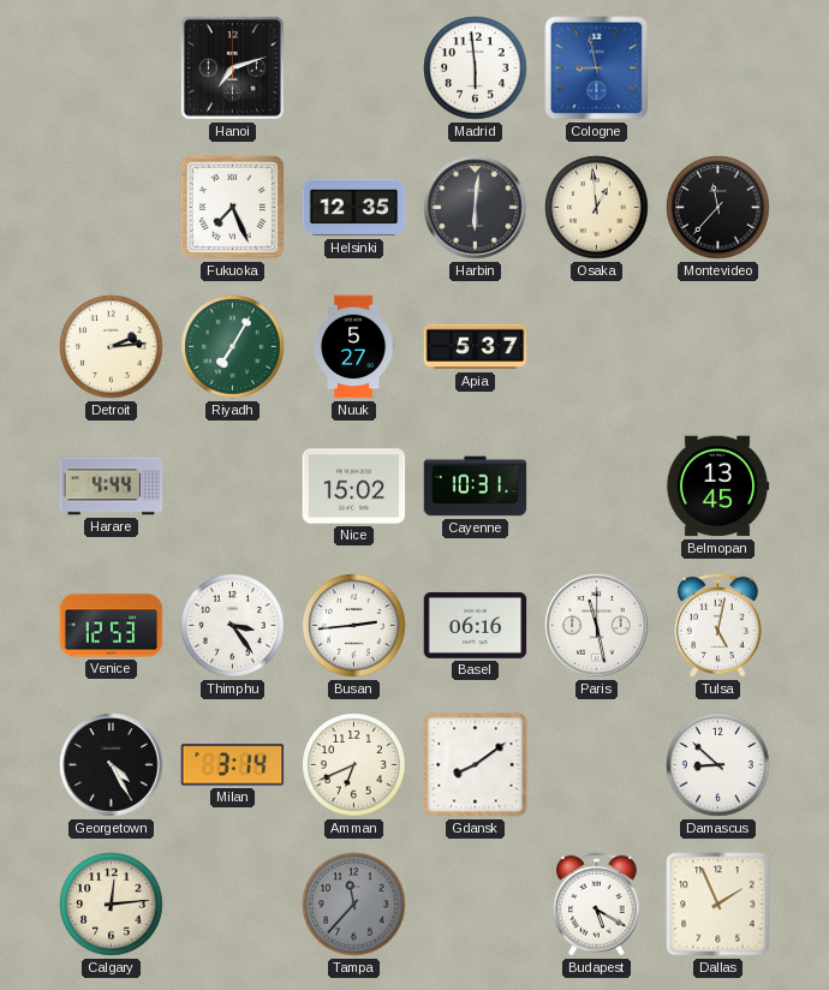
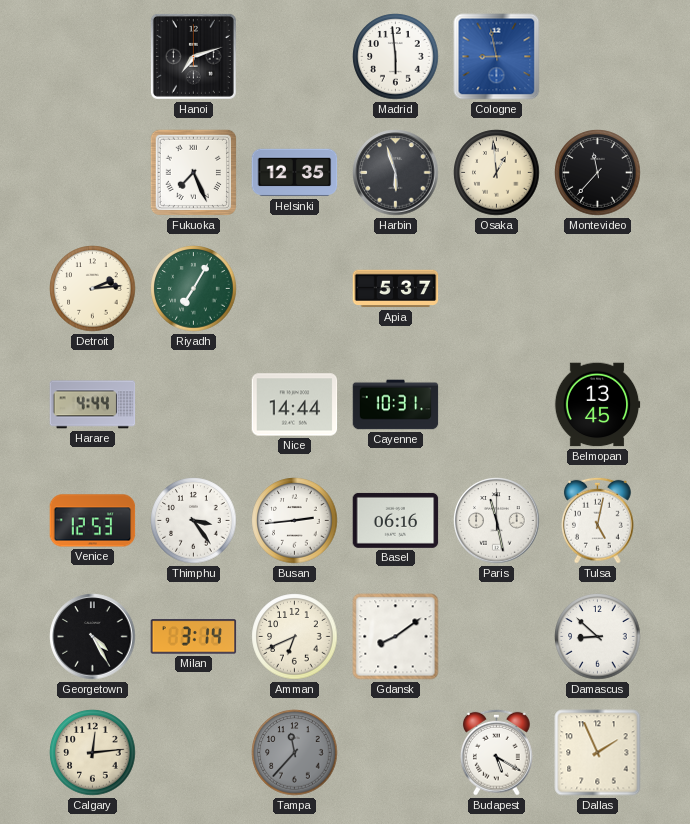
Harbin: 6:01 -> 5:57
Nuuk: 5:27 -> none
Nice: 15:02 -> 14:44
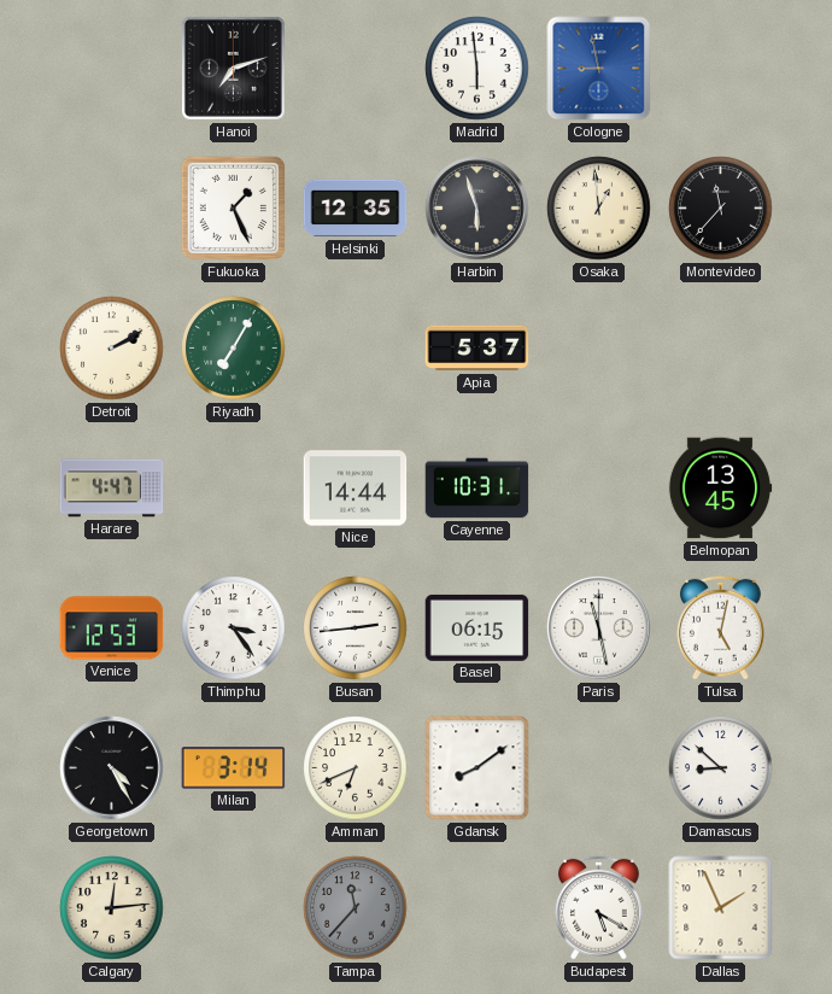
Fukuoka: 7:26 -> 1:26
Detroit: 2:14 -> 2:10
Harare: 4:44 -> 4:47
Basel: 06:16 -> 06:15
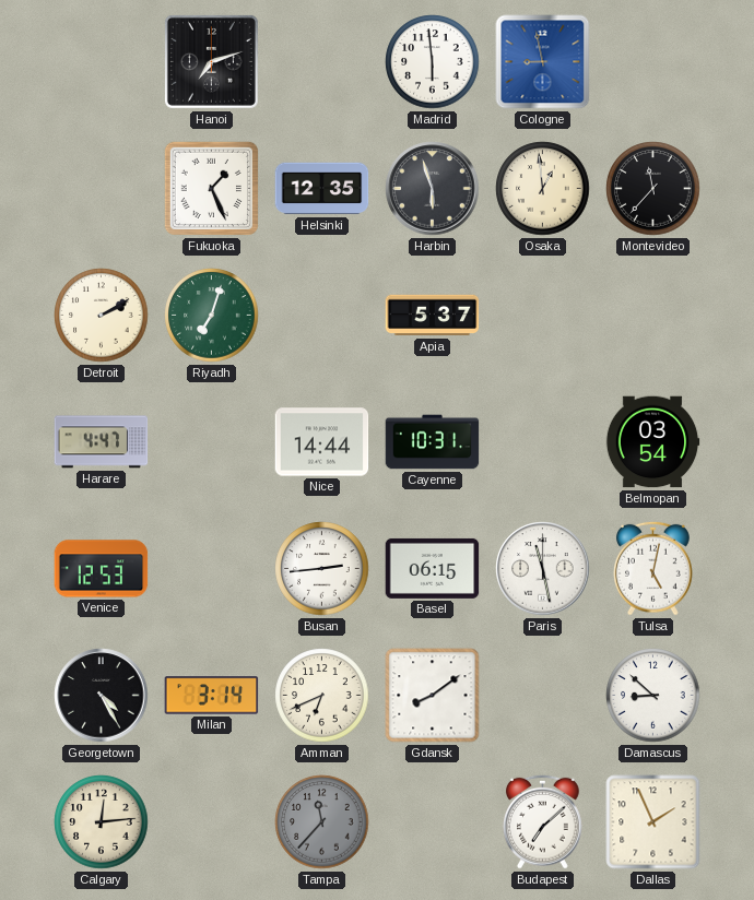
Riyadh: 7:05 -> 7:03
Belmopan: 13:45 -> 03:54
Thimphu: 3:24 -> none
Budapest: 5:20 -> 7:08
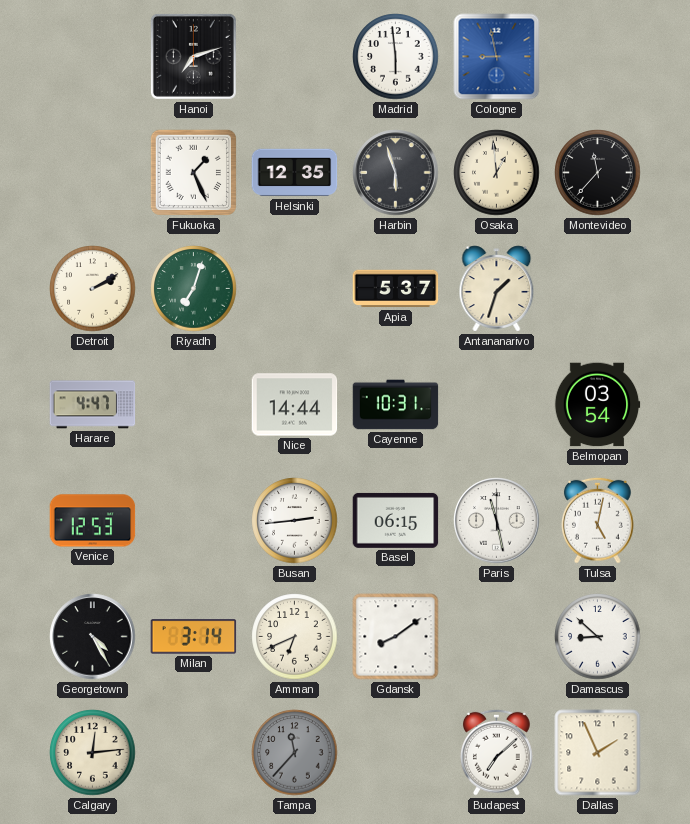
Antananarivo: none -> 1:33
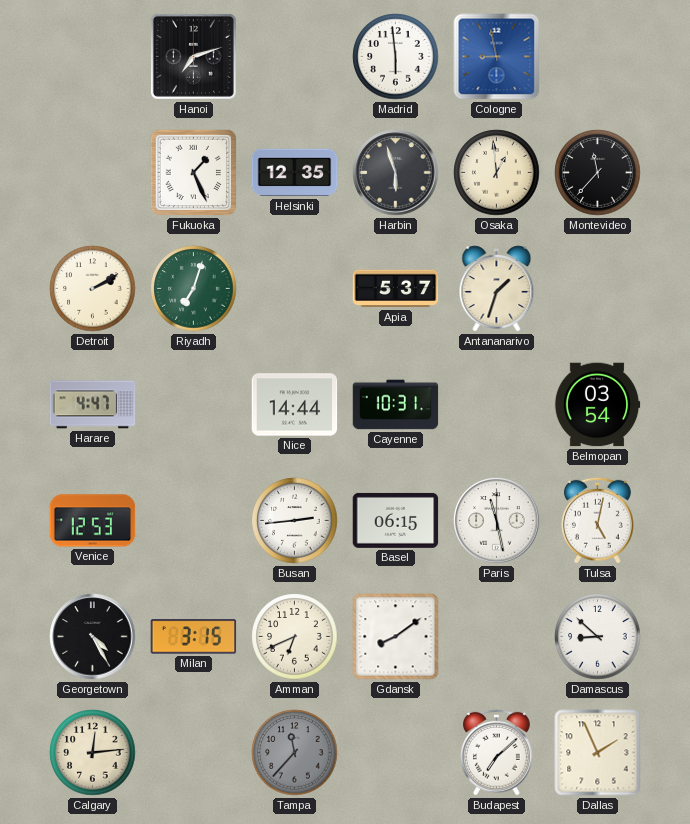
Milan: 3:14 -> 3:15
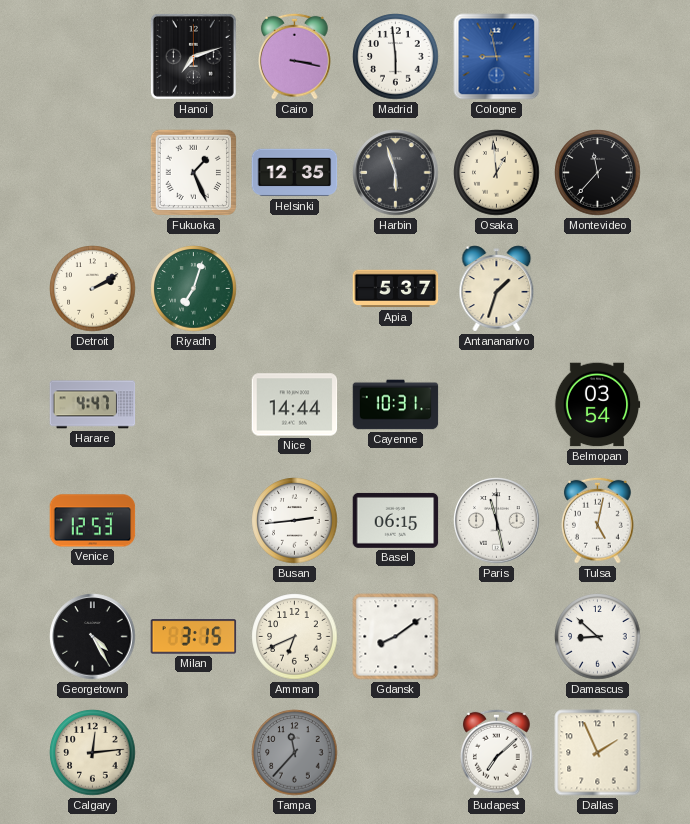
Cairo: none -> 3:17
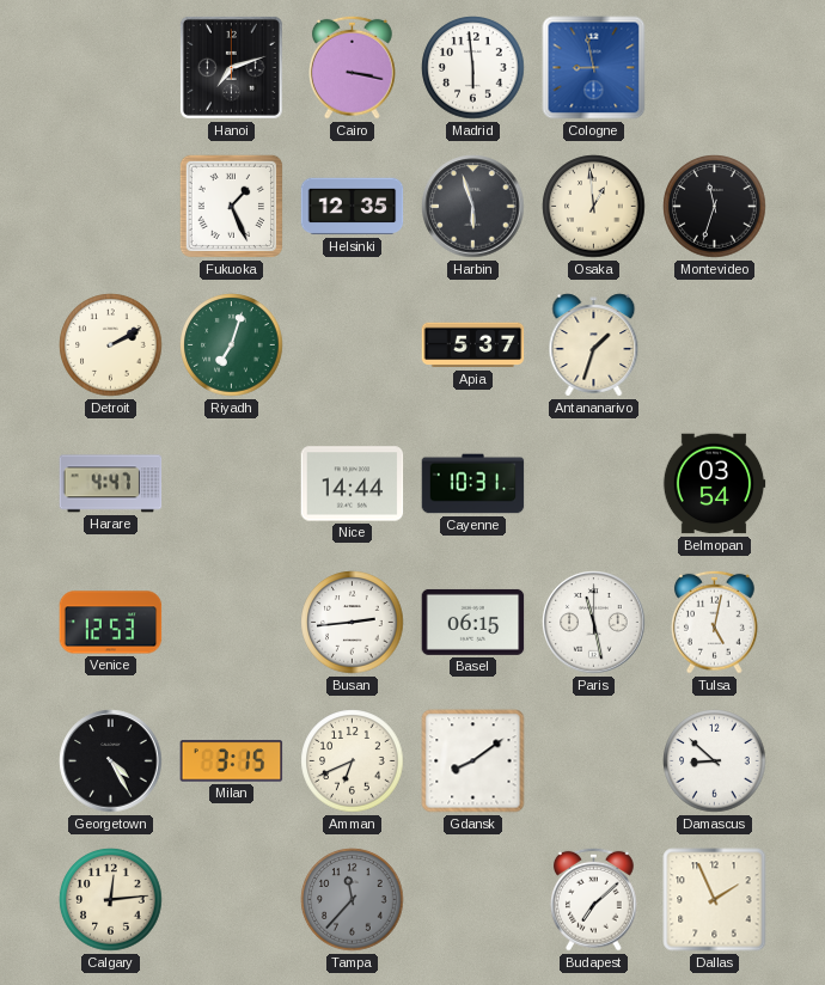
Montevideo: 11:37 -> 11:33
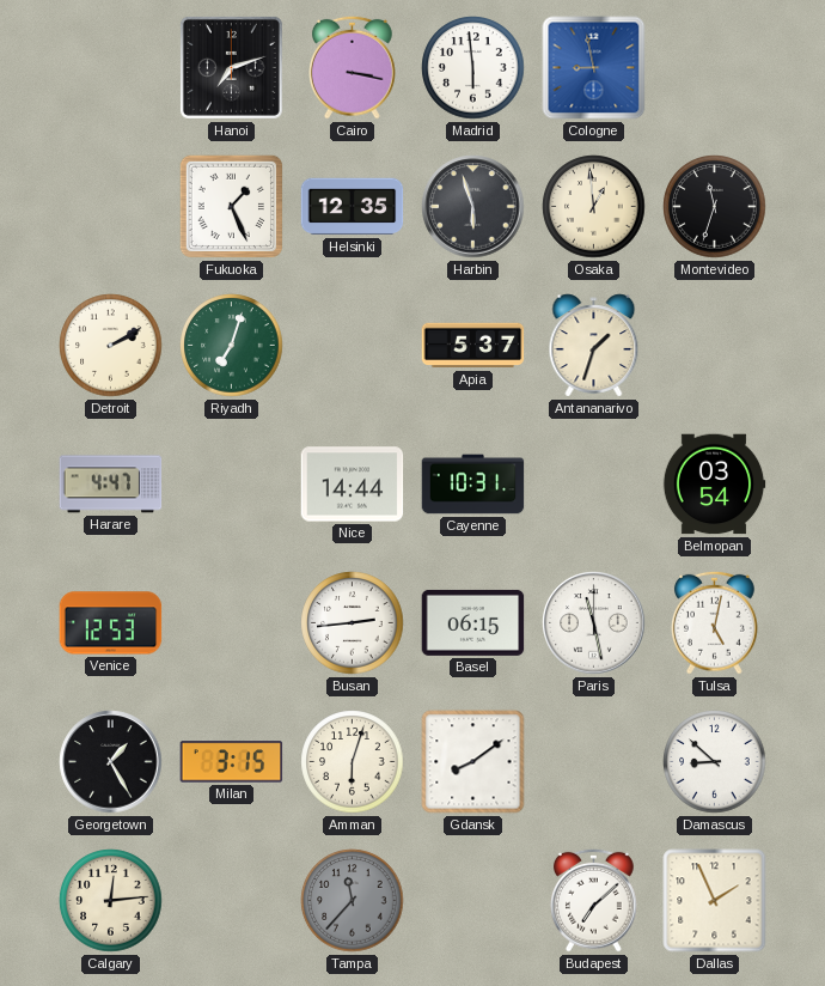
Georgetown: 4:25 -> 1:25
Amman: 6:41 -> 6:03
